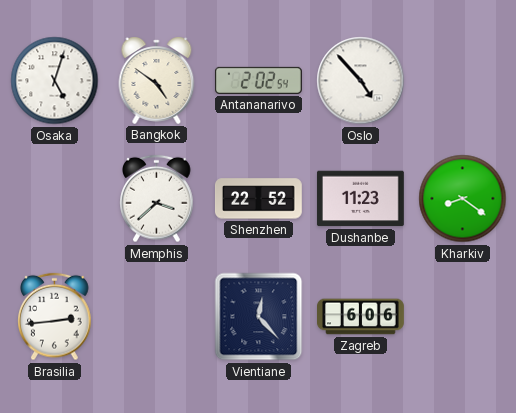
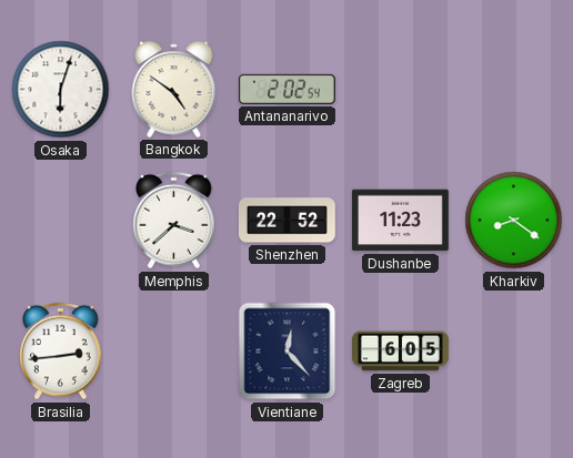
Osaka: 5:03 -> 6:03
Oslo: 4:53 -> none
Zagreb: 6:06 -> 6:05
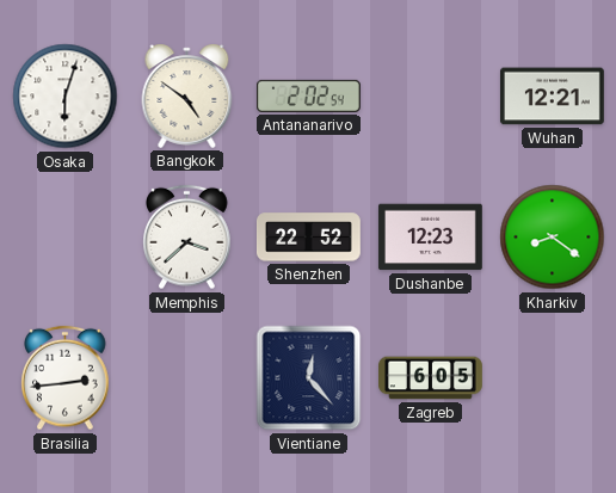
Wuhan: none -> 12:21
Dushanbe: 11:23 -> 12:23
